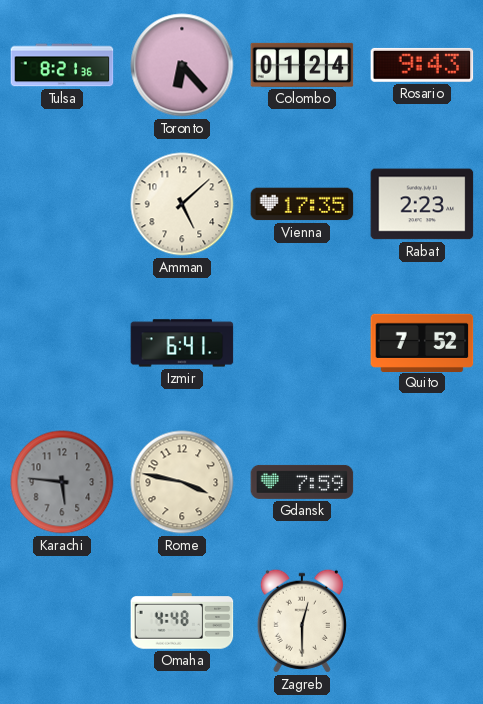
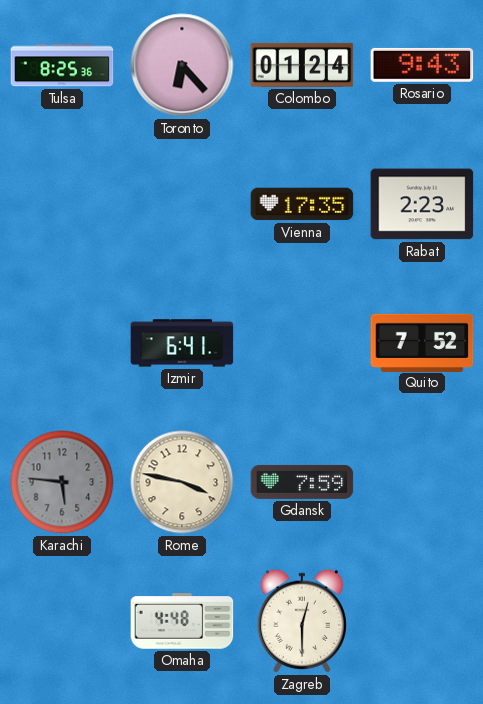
Tulsa: 8:21 -> 8:25
Amman: 5:08 -> none
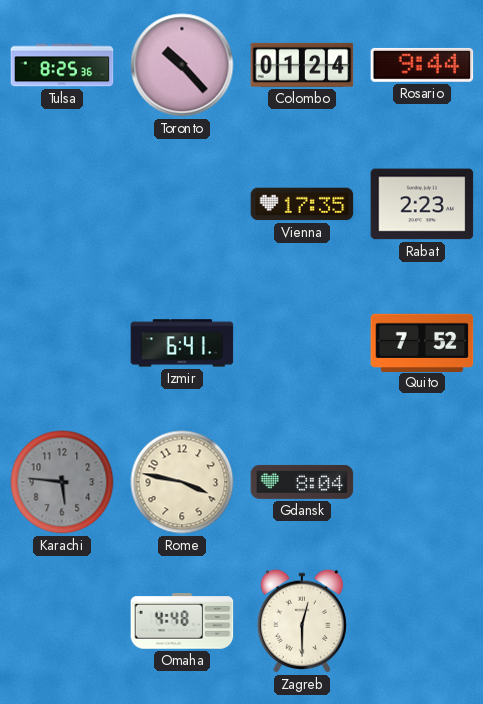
Toronto: 6:23 -> 10:23
Rosario: 9:43 -> 9:44
Gdansk: 7:59 -> 8:04
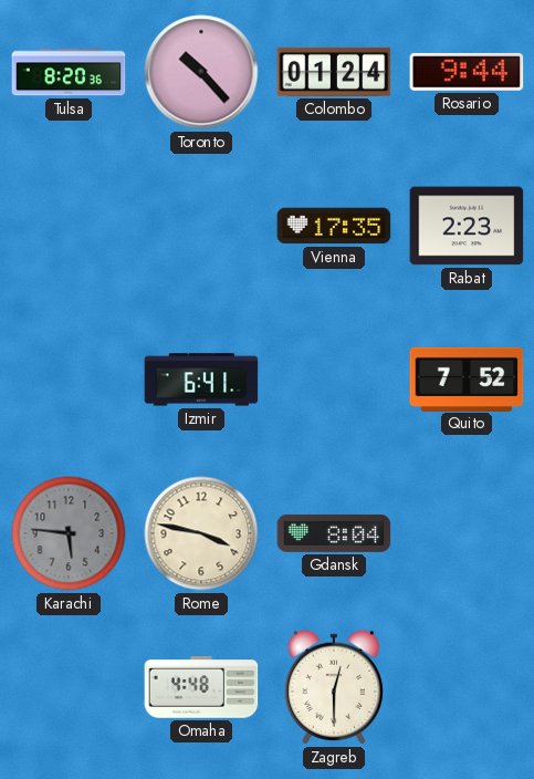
Tulsa: 8:25 -> 8:20
